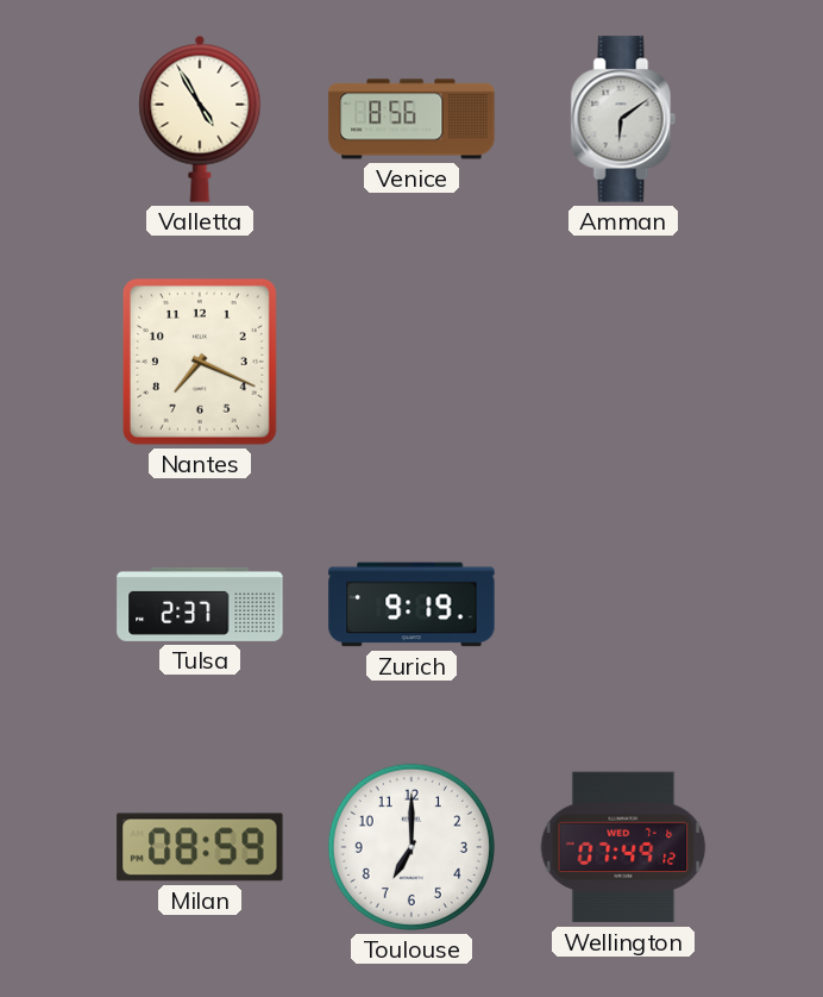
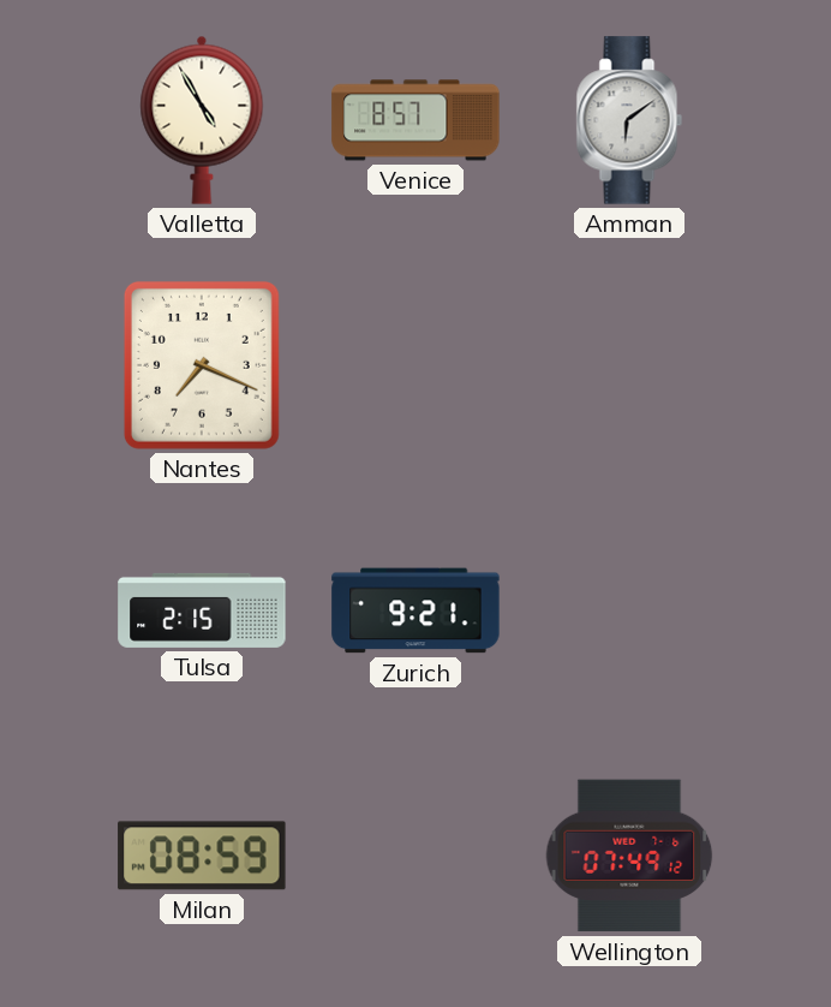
Venice: 8:56 -> 8:57
Tulsa: 2:37 -> 2:15
Zurich: 9:19 -> 9:21
Toulouse: 7:00 -> none
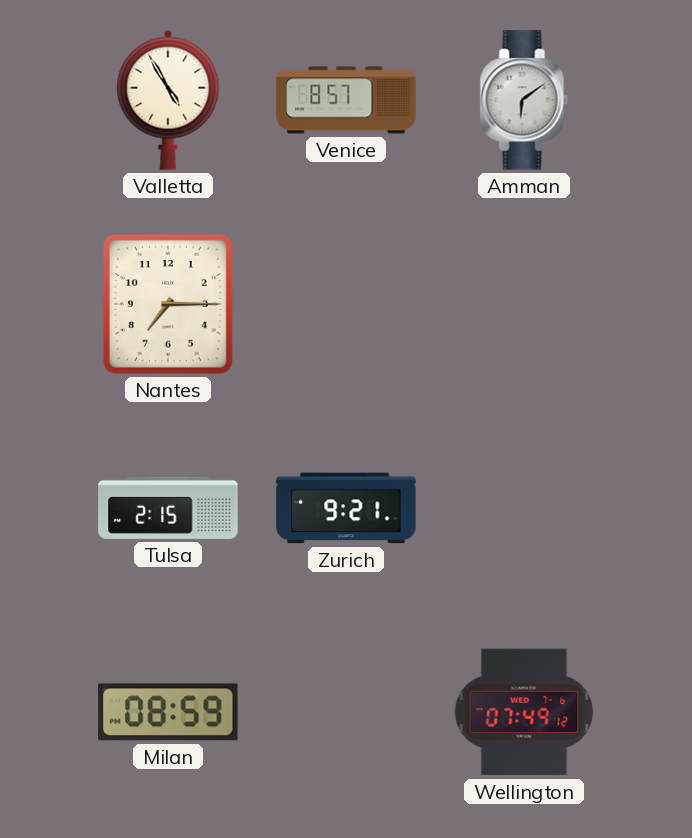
Nantes: 7:19 -> 7:15
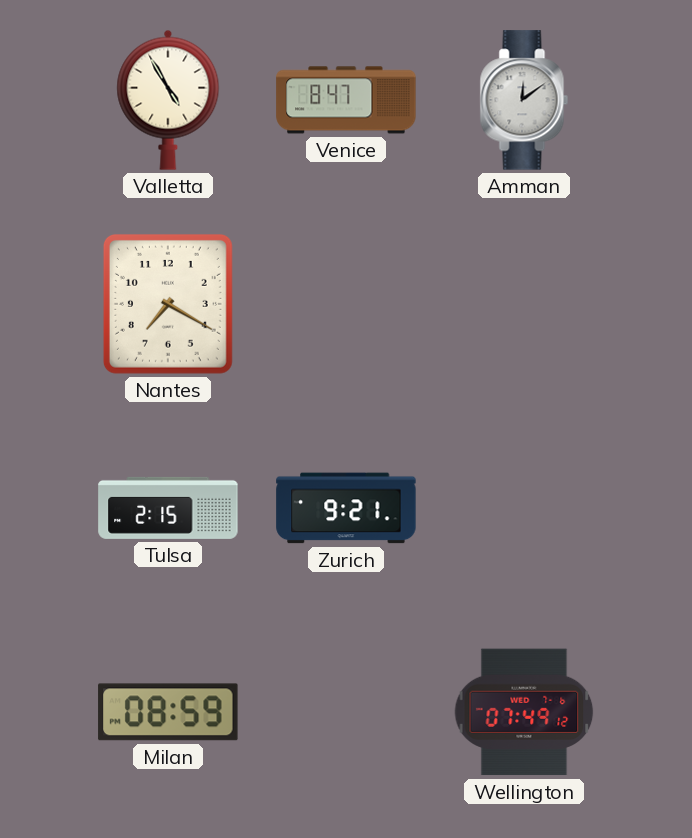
Venice: 8:57 -> 8:47
Amman: 6:09 -> 12:09
Nantes: 7:15 -> 7:20
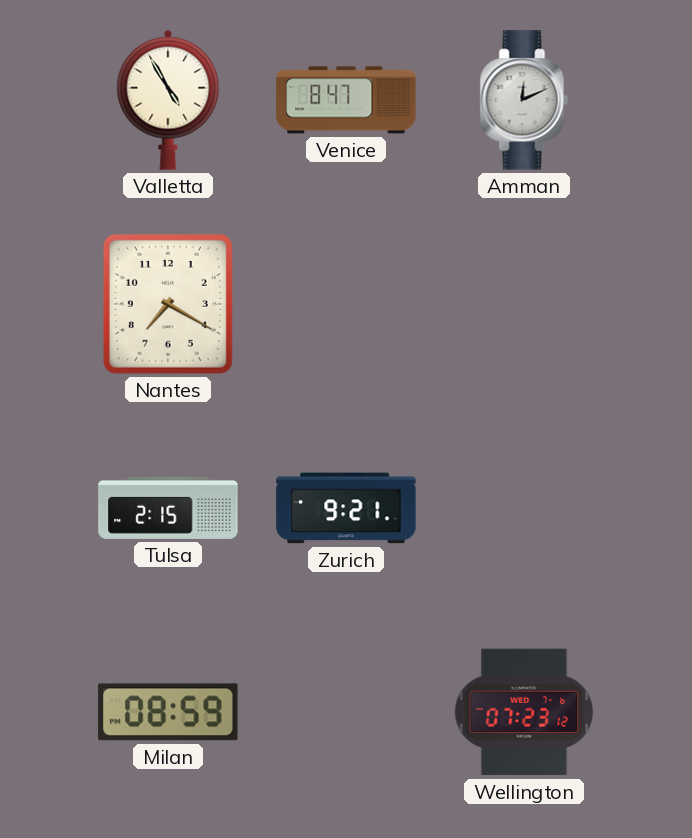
Amman: 12:09 -> 12:11
Wellington: 07:49 -> 07:23
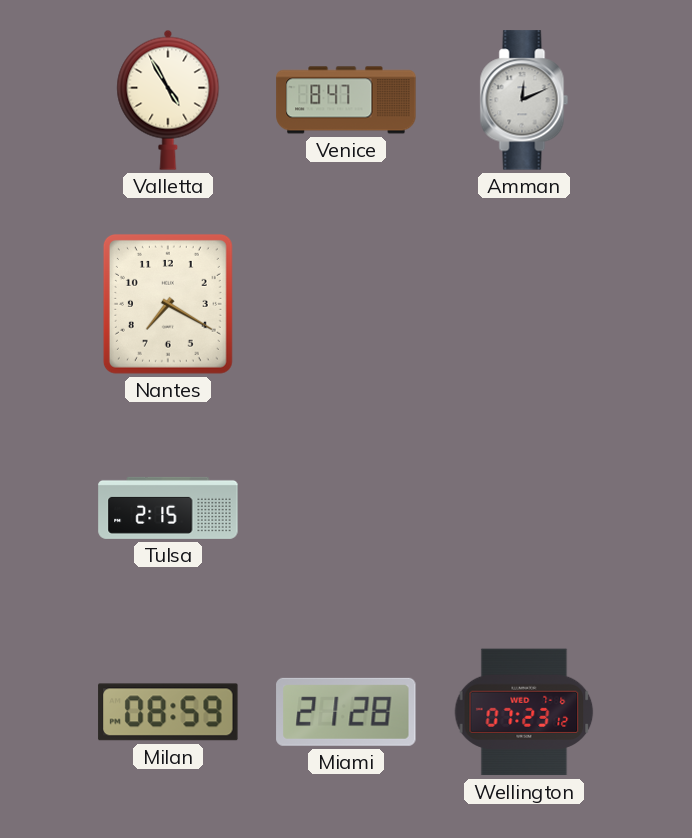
Zurich: 9:21 -> none
Miami: none -> 21:28
